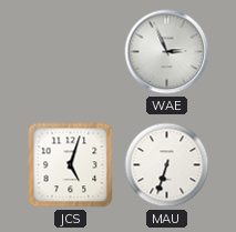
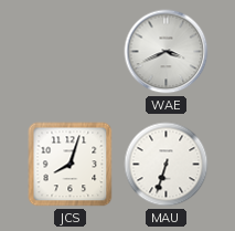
WAE: 2:56 -> 3:41
JCS: 5:03 -> 8:03
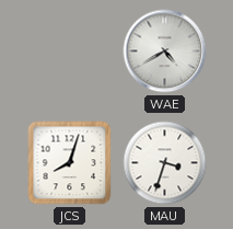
WAE: 3:41 -> 4:40
MAU: 6:33 -> 3:33
